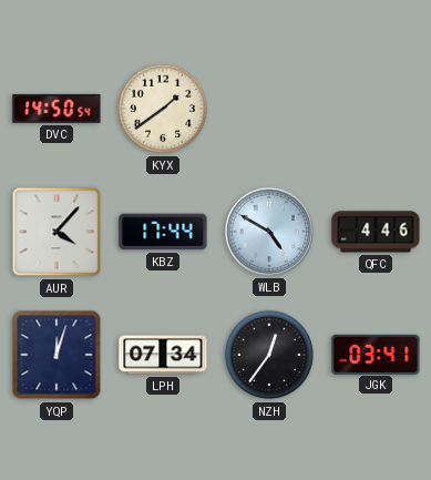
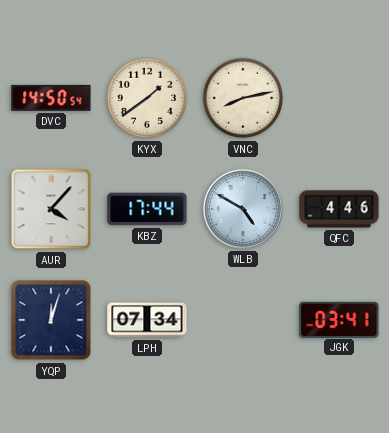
VNC: none -> 8:13
NZH: 12:36 -> none
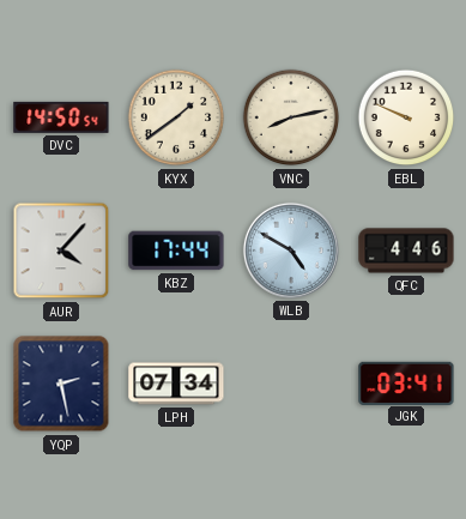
EBL: none -> 9:49
YQP: 12:03 -> 2:28
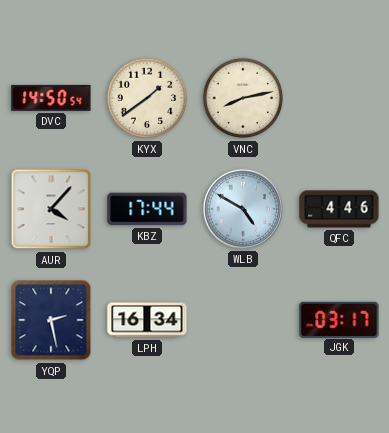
EBL: 9:49 -> none
LPH: 07:34 -> 16:34
JGK: 03:41 -> 03:17
